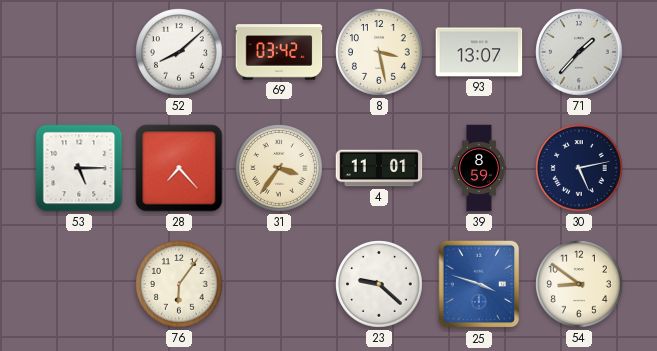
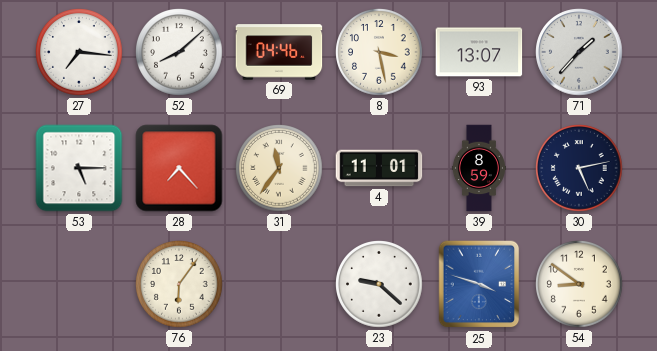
27: none -> 7:16
69: 03:42 -> 04:46
31: 3:36 -> 11:36
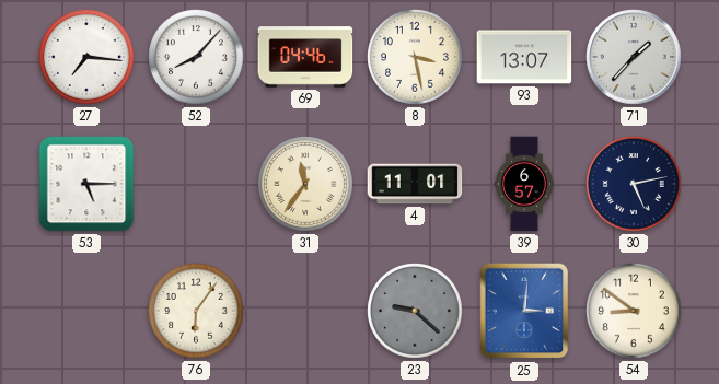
52: 8:08 -> 8:07
28: 7:23 -> none
39: 8:59 -> 6:57
23 dial: white -> grey
25: 3:48 -> 3:01
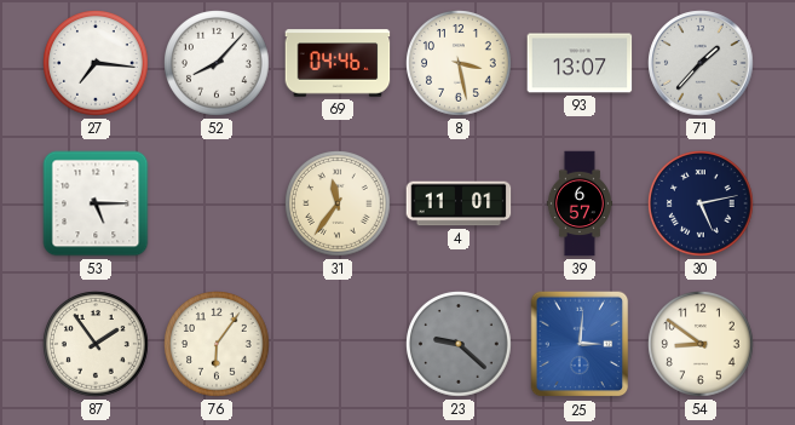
87: none -> 1:54
